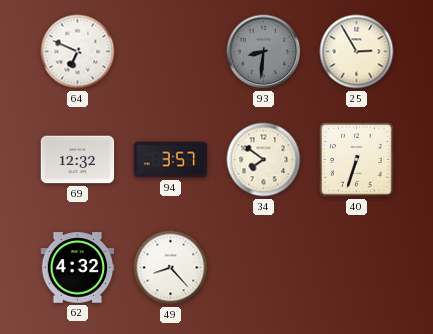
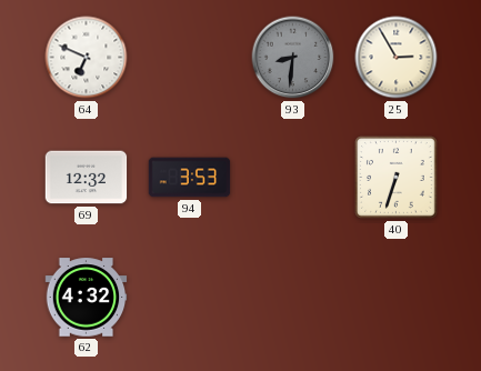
94: 3:57 -> 3:53
34: 7:51 -> none
49: 8:23 -> none
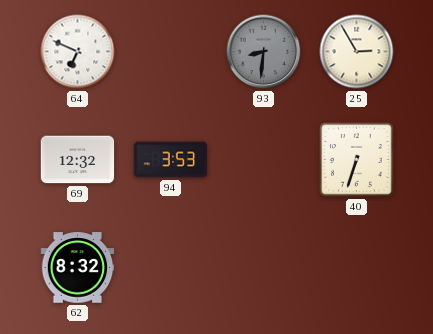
62: 4:32 -> 8:32
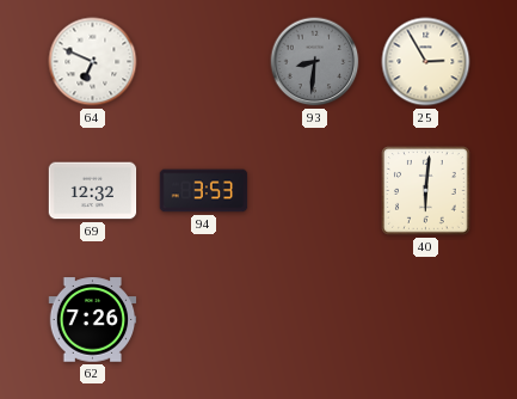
40: 6:33 -> 6:01
62: 8:32 -> 7:26
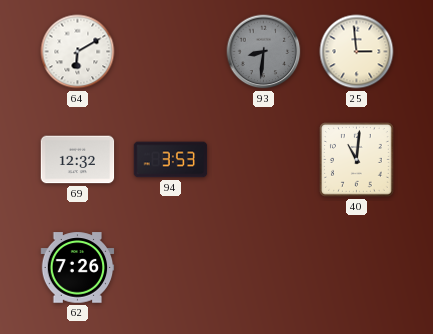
64: 6:49 -> 6:10
25: 2:55 -> 2:59
40: 6:01 -> 11:01
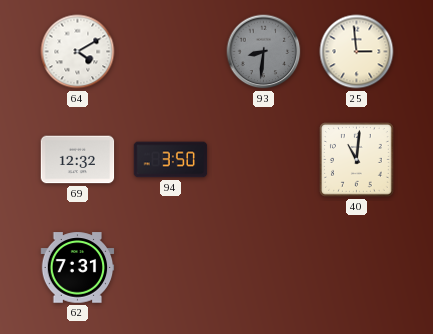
64: 6:10 -> 4:10
94: 3:53 -> 3:50
62: 7:26 -> 7:31
